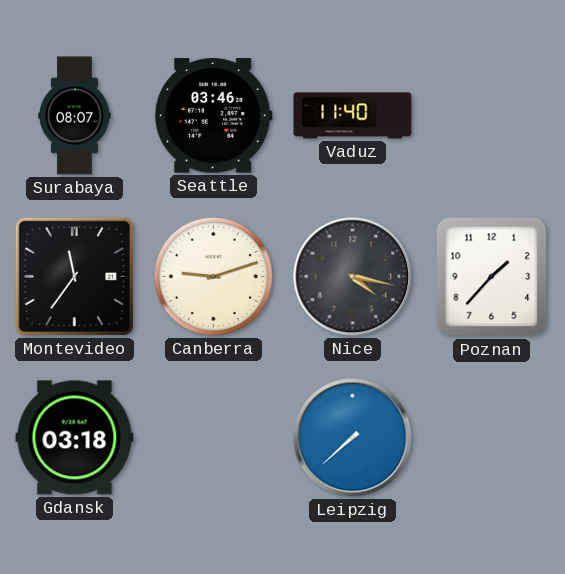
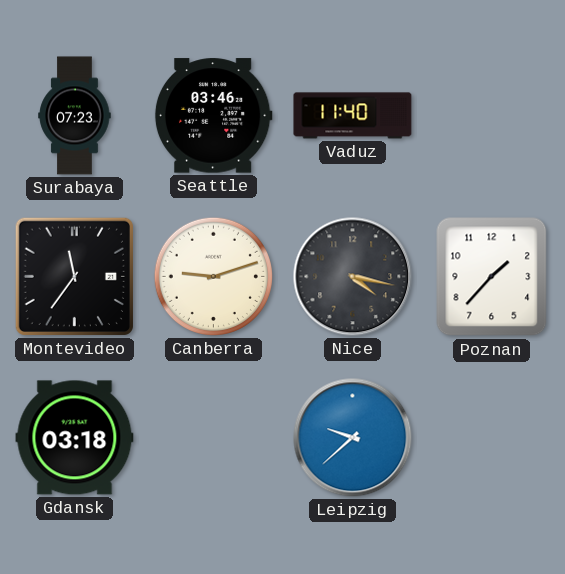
Surabaya: 08:07 -> 07:23
Leipzig: 7:38 -> 9:38
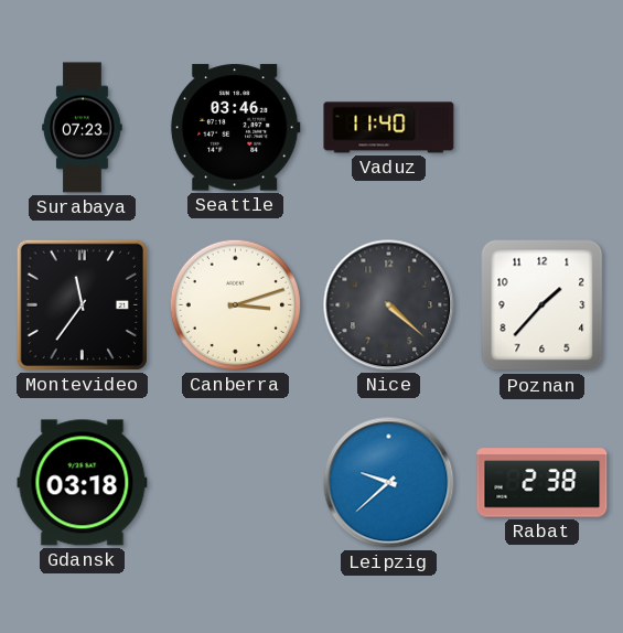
Canberra: 9:12 -> 3:12
Nice: 4:17 -> 4:22
Rabat: none -> 2:38
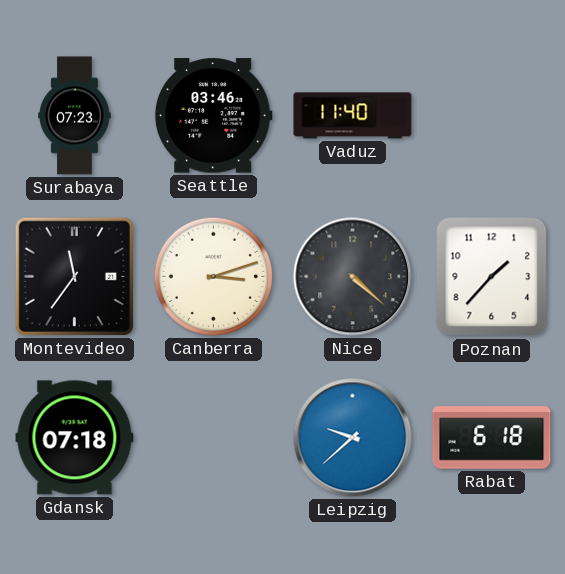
Gdansk: 03:18 -> 07:18
Rabat: 2:38 -> 6:18
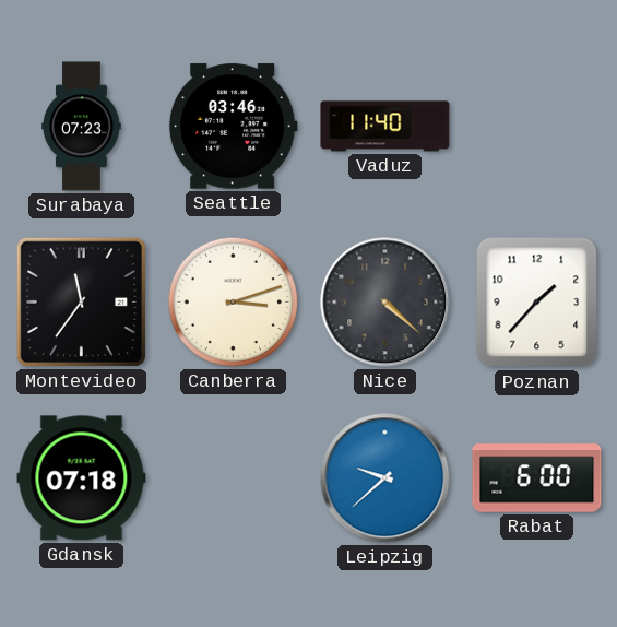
Rabat: 6:18 -> 6:00
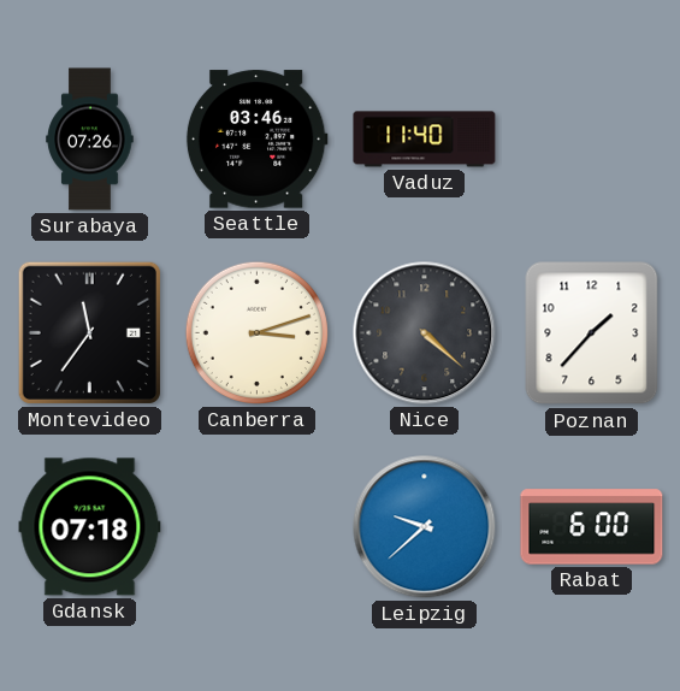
Surabaya: 07:23 -> 07:26
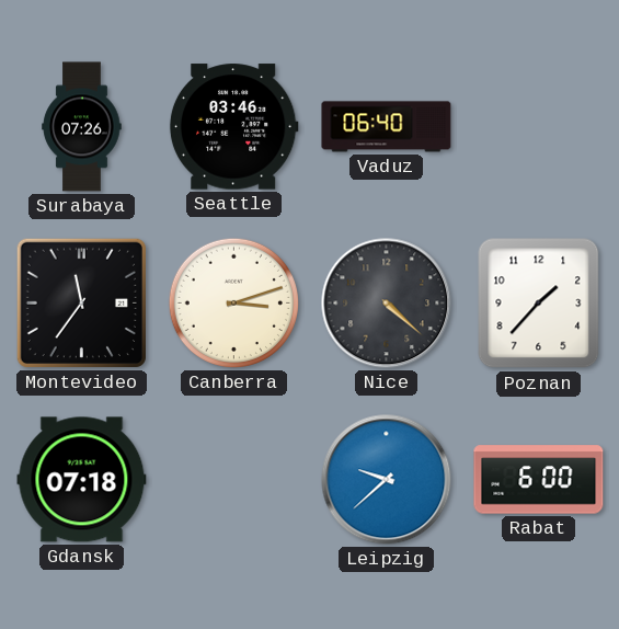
Vaduz: 11:40 -> 06:40
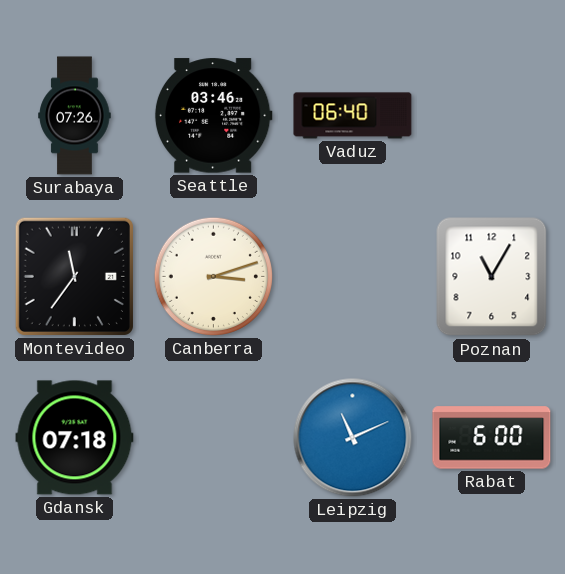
Nice: 4:22 -> none
Poznan: 1:37 -> 11:05
Leipzig: 9:38 -> 11:11
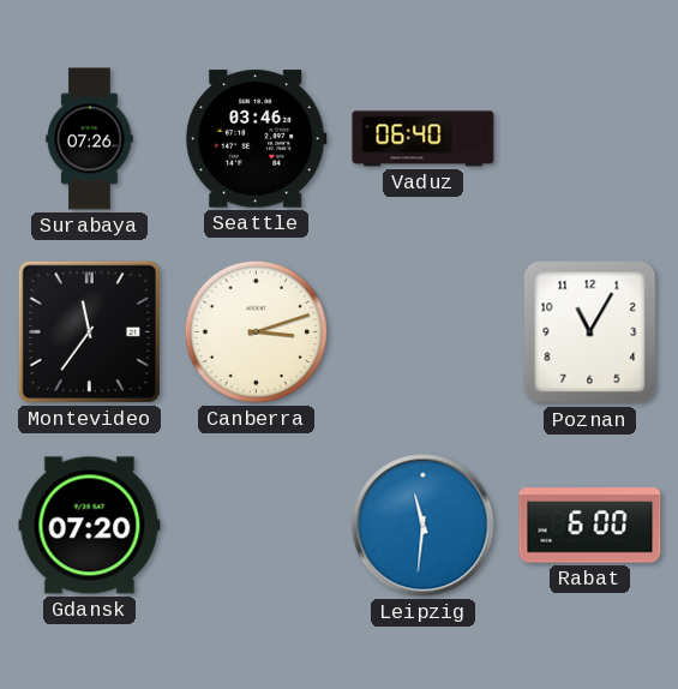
Gdansk: 07:18 -> 07:20
Leipzig: 11:11 -> 11:31
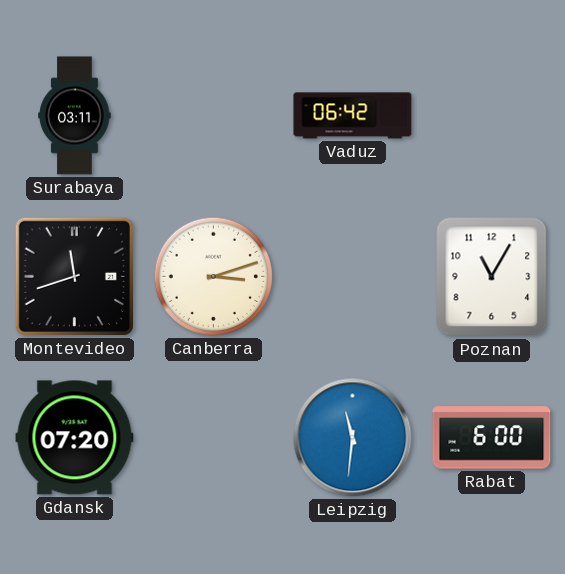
Surabaya: 07:26 -> 03:11
Seattle: 03:46 -> none
Vaduz: 06:40 -> 06:42
Montevideo: 11:36 -> 11:42
